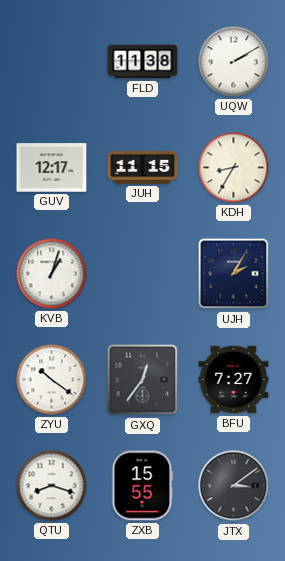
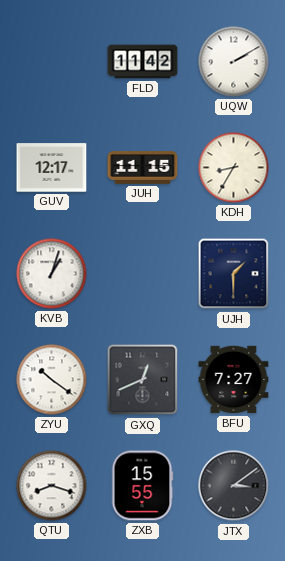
FLD: 11:38 -> 11:42
UJH: 2:05 -> 1:30
GXQ: 12:36 -> 12:41
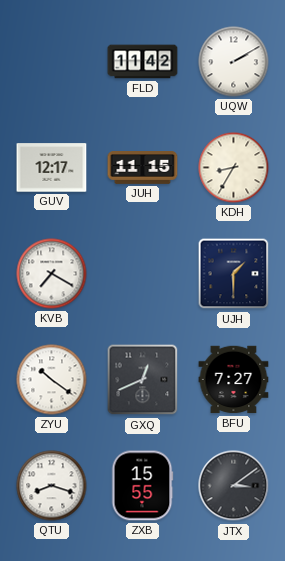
KVB: 1:03 -> 7:20
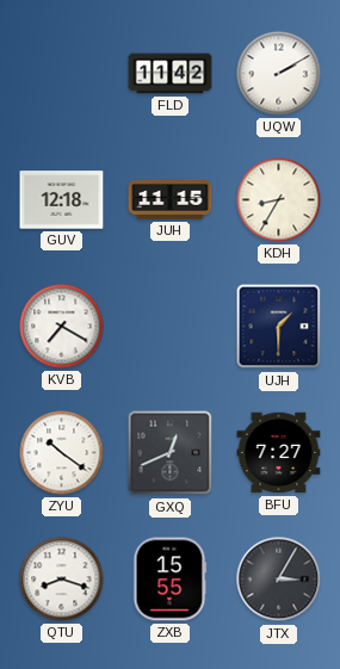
GUV: 12:17 -> 12:18
JTX: 3:09 -> 3:05
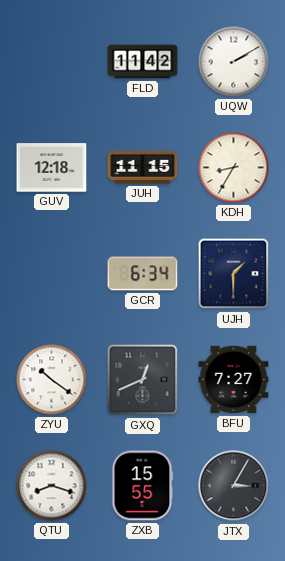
KVB: 7:20 -> none
GCR: none -> 6:34
